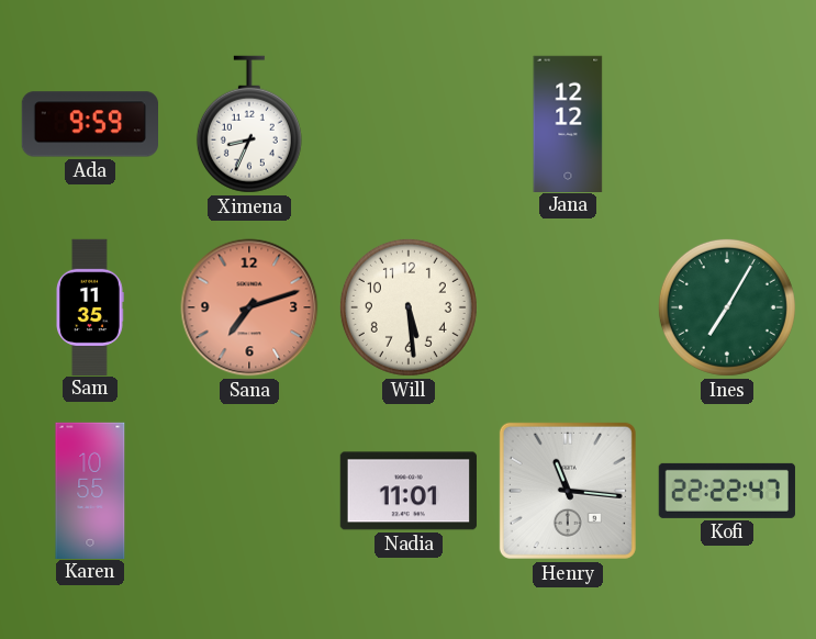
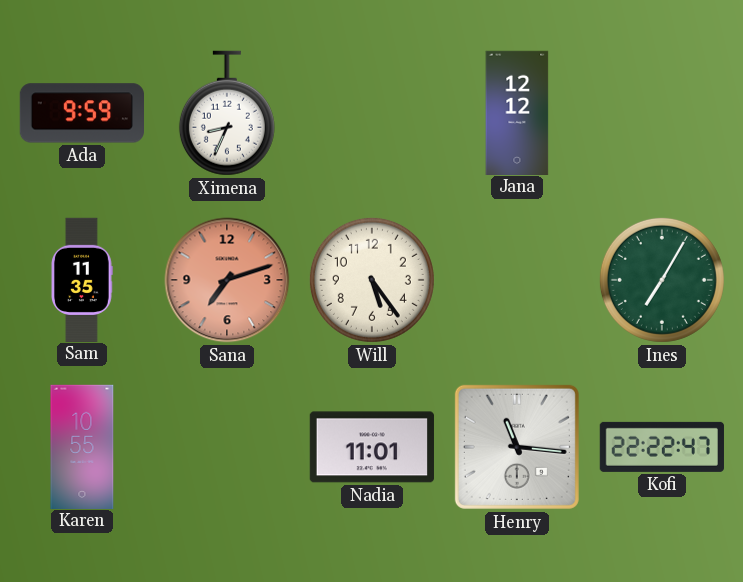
Will: 5:29 -> 5:24
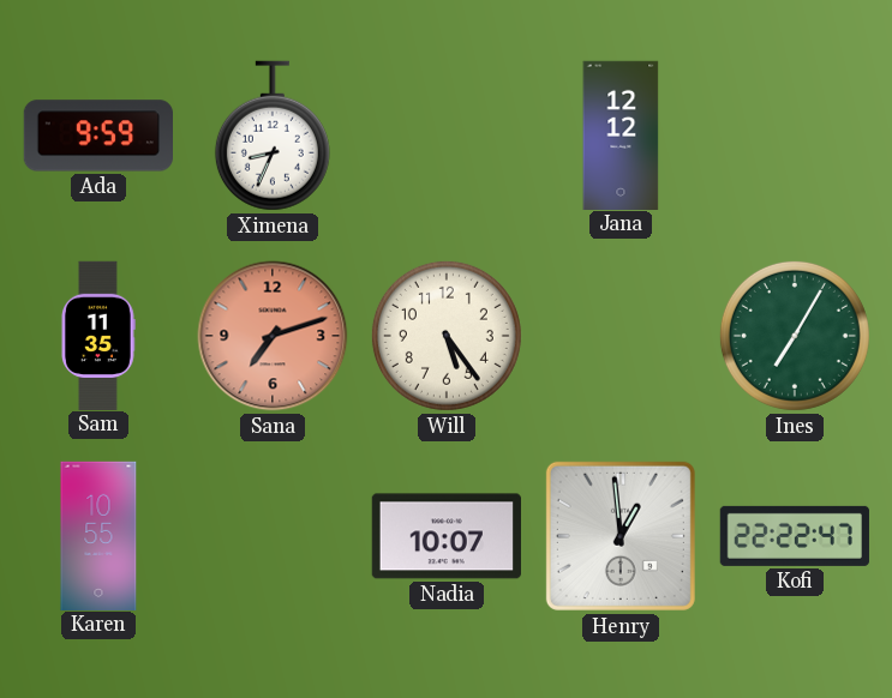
Nadia: 11:01 -> 10:07
Henry: 11:16 -> 12:59
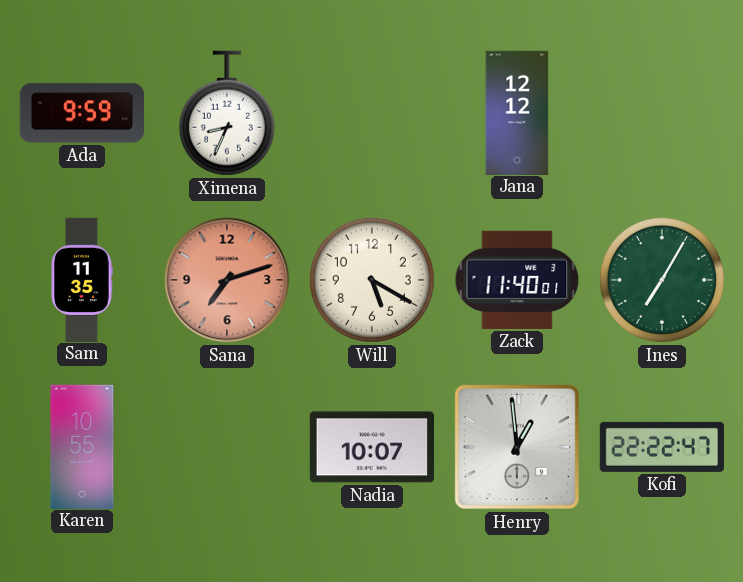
Will: 5:24 -> 5:20
Zack: none -> 11:40
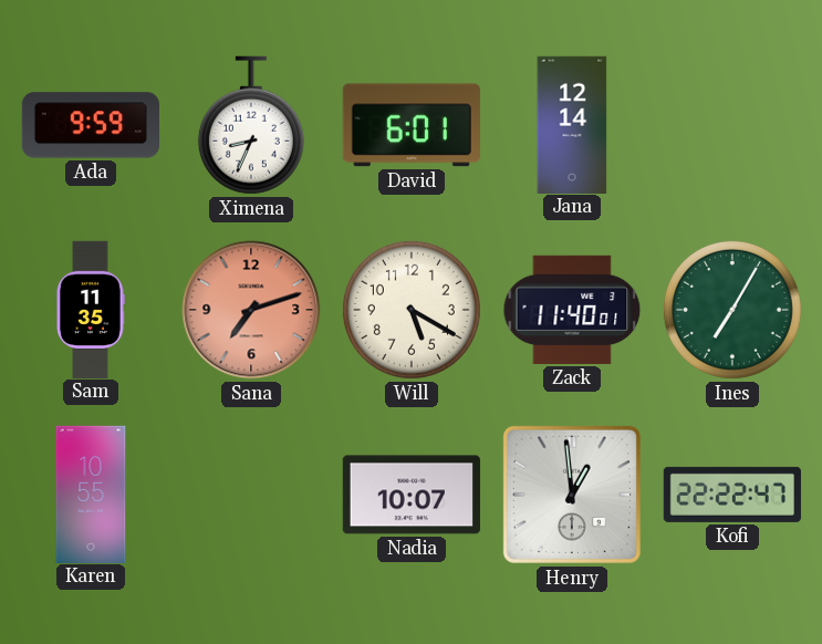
David: none -> 6:01
Jana: 12:12 -> 12:14
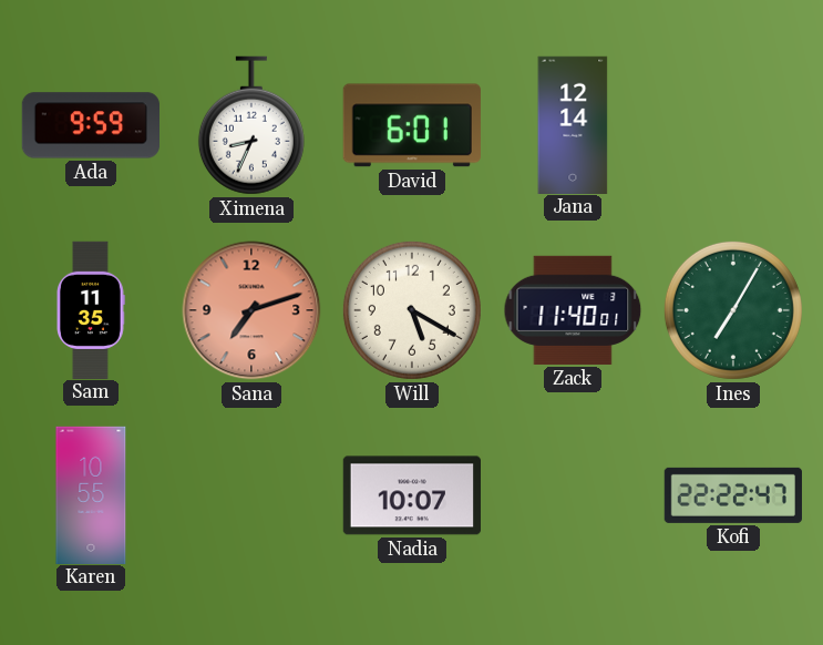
Henry: 12:59 -> none
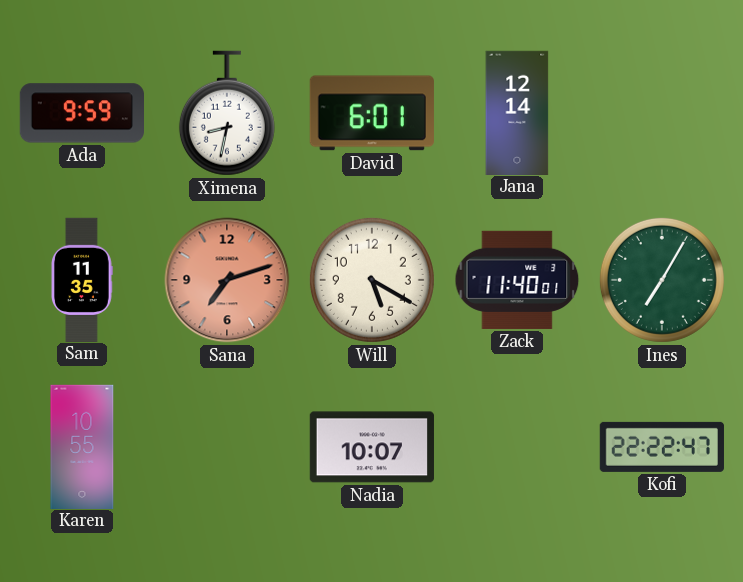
Ximena: 8:34 -> 8:32
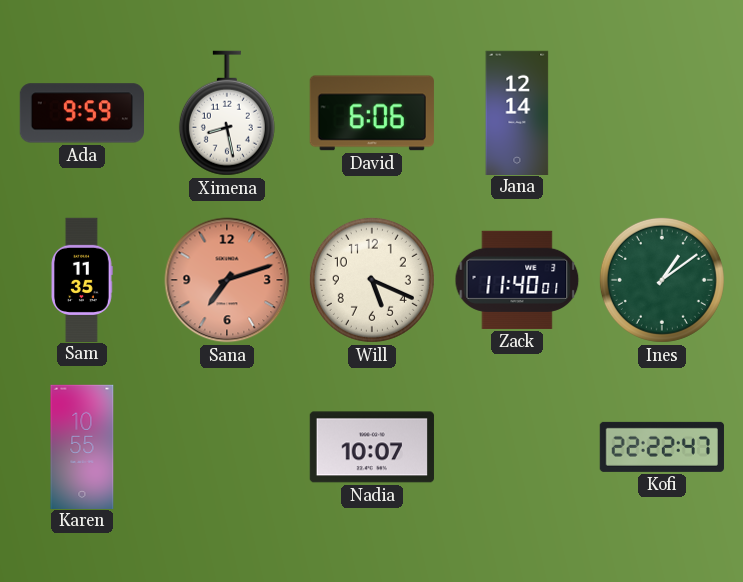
Ximena: 8:32 -> 8:28
David: 6:01 -> 6:06
Will: 5:20 -> 5:19
Ines: 7:05 -> 1:09
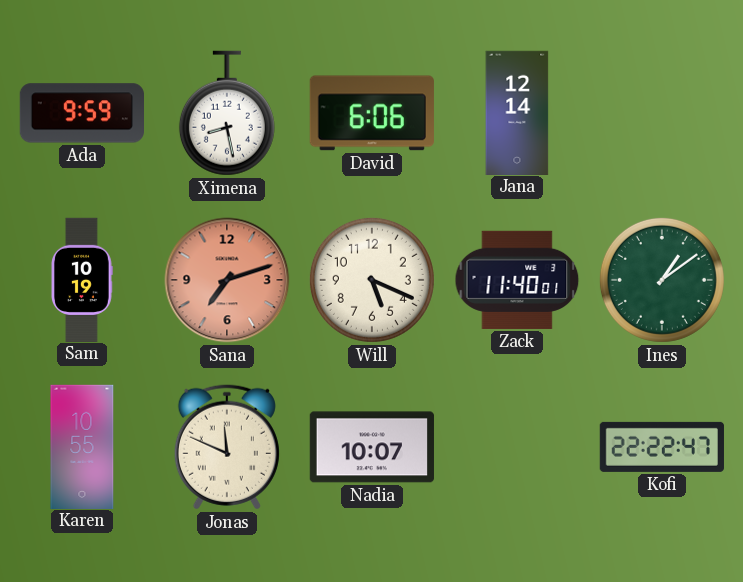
Sam: 11:35 -> 10:19
Jonas: none -> 11:49
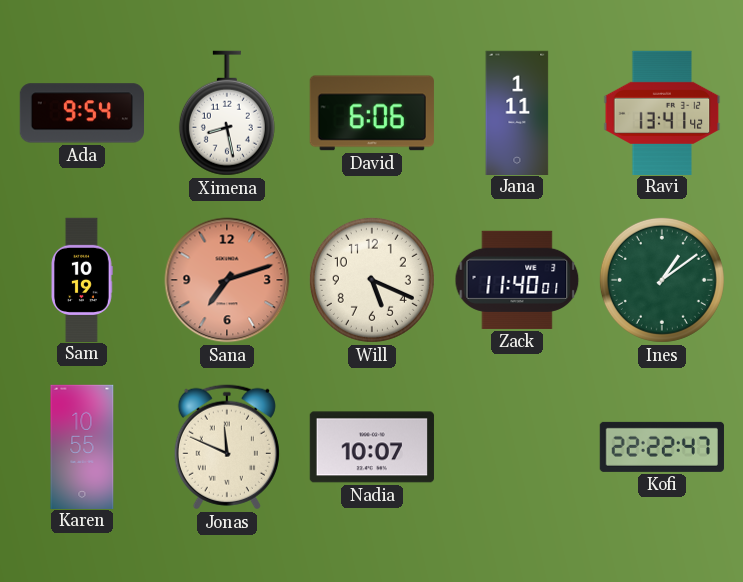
Ada: 9:59 -> 9:54
Jana: 12:14 -> 1:11
Ravi: none -> 13:41
